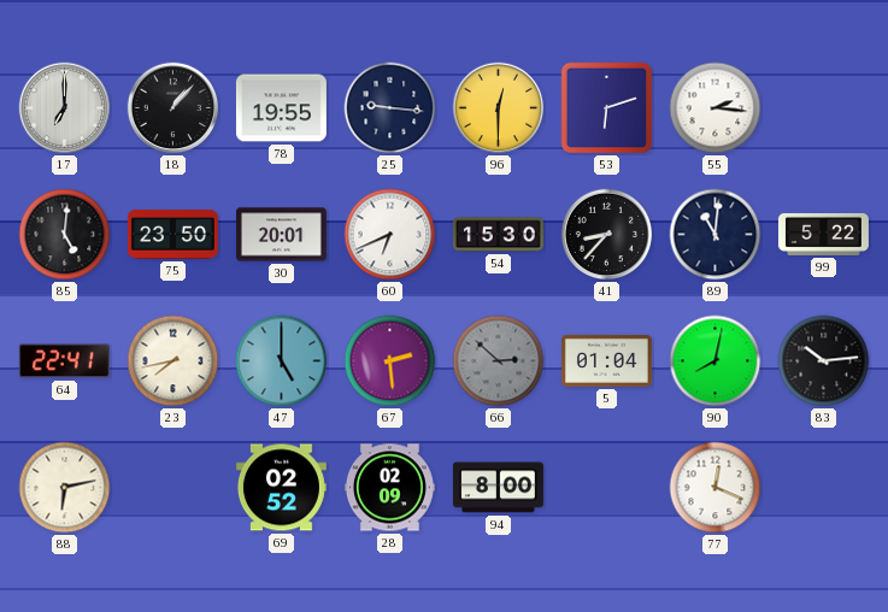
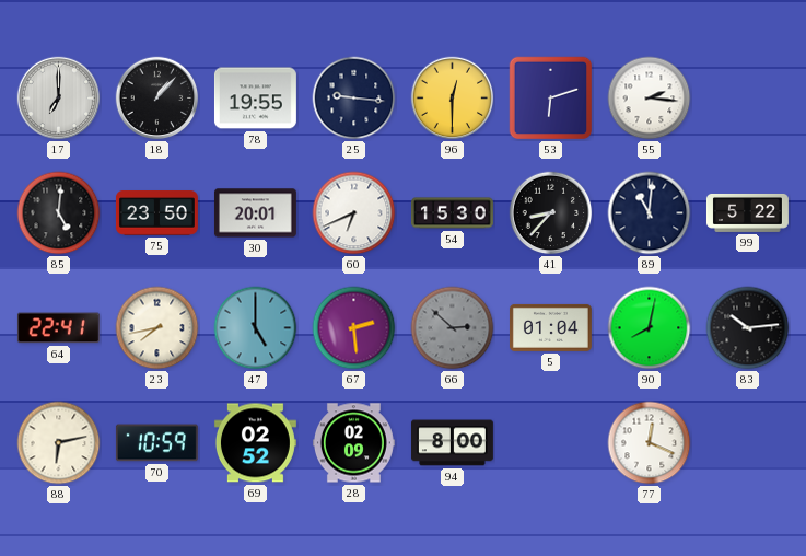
70: none -> 10:59
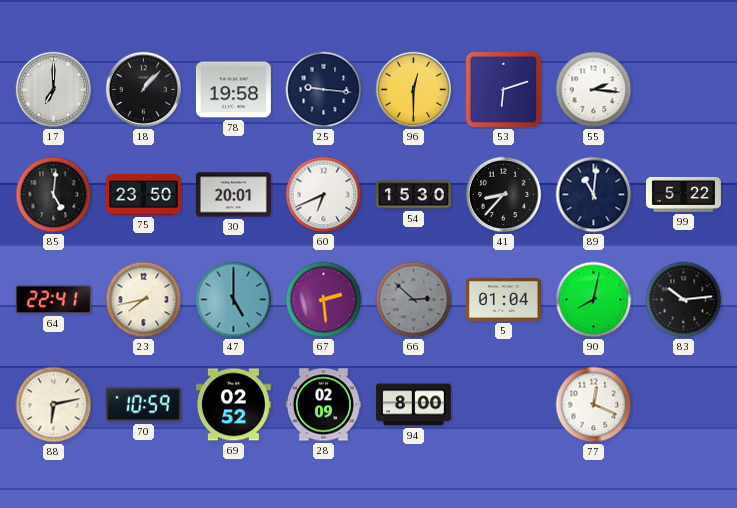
78: 19:55 -> 19:58
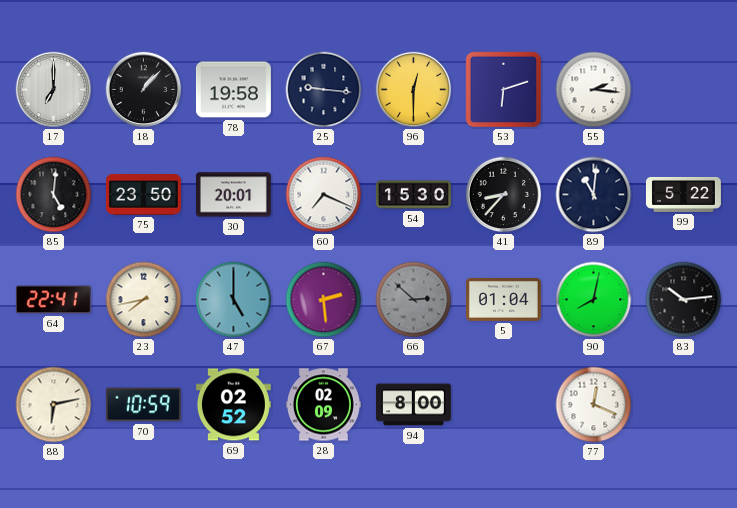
60: 6:41 -> 7:19
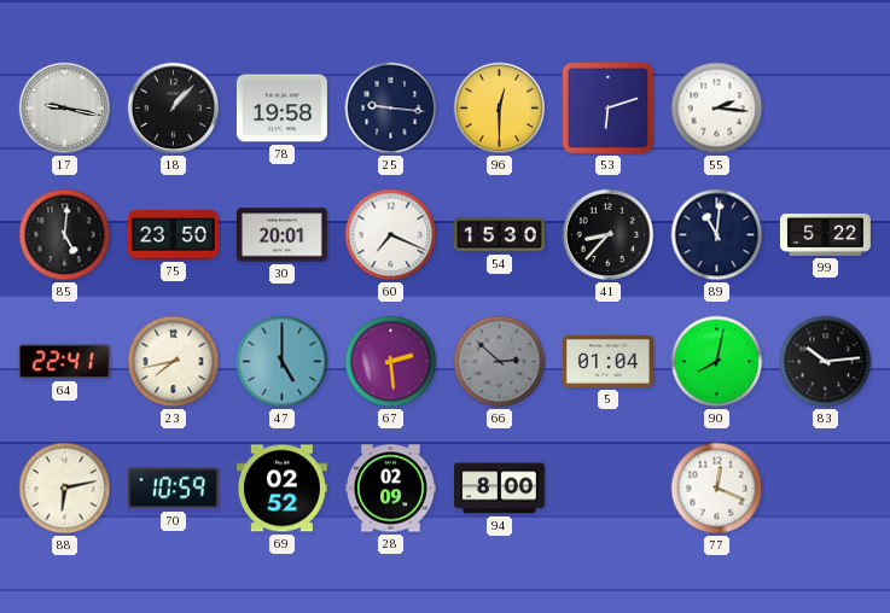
17: 7:00 -> 9:17
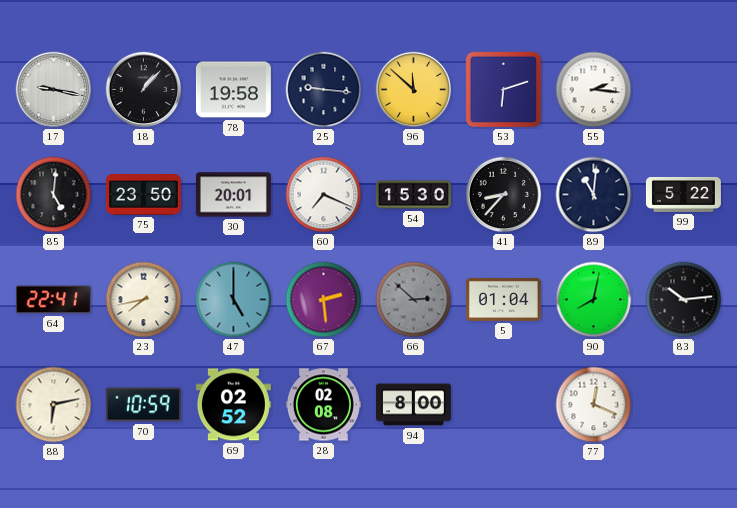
96: 12:30 -> 11:52
28: 02:09 -> 02:08
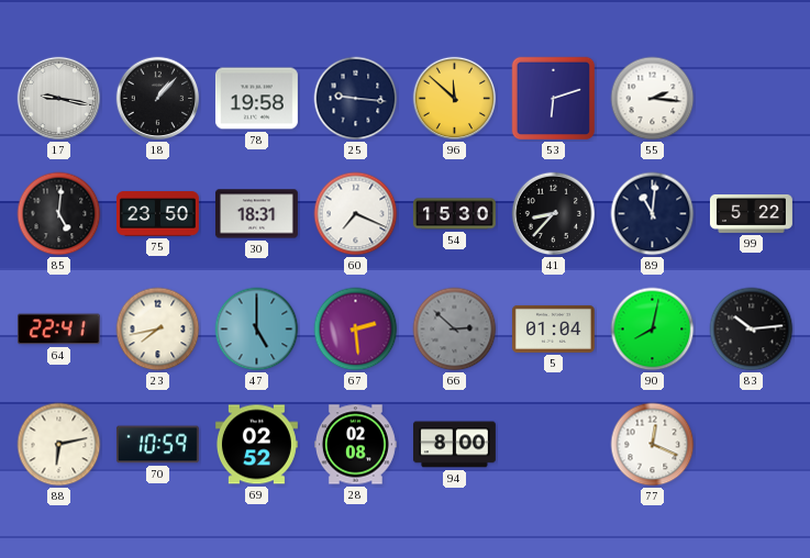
30: 20:01 -> 18:31
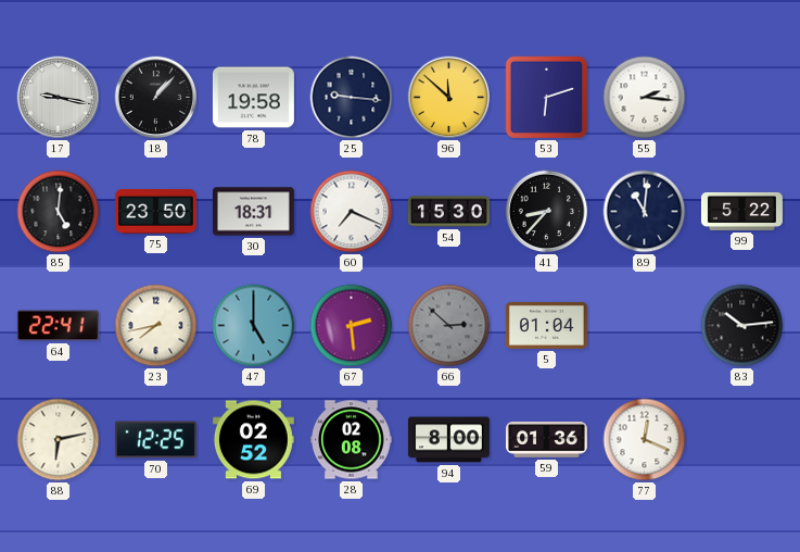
90: 8:02 -> none
70: 10:59 -> 12:25
59: none -> 01:36
